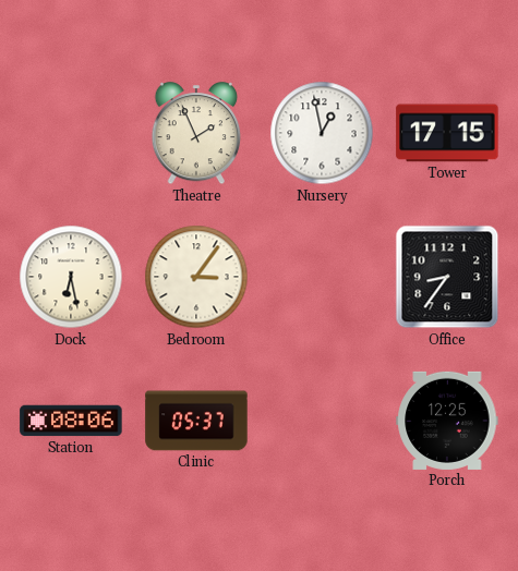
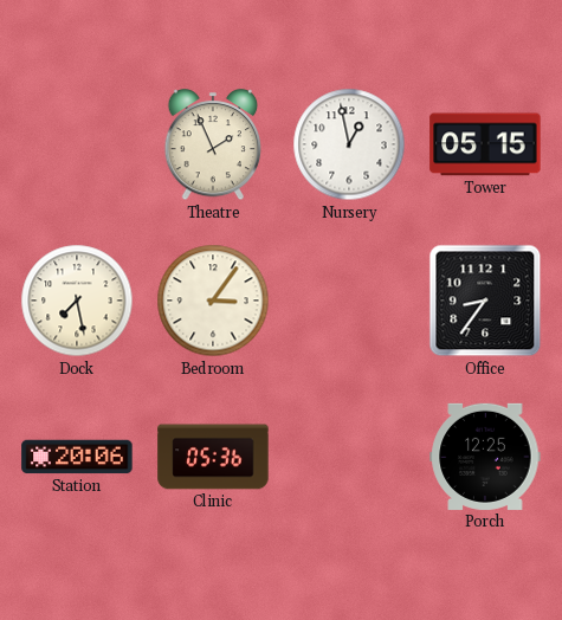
Tower: 17:15 -> 05:15
Dock: 6:28 -> 7:28
Station: 08:06 -> 20:06
Clinic: 05:37 -> 05:36
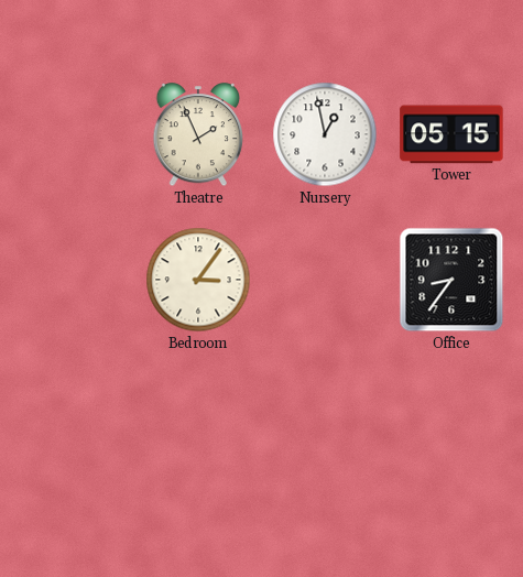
Dock: 7:28 -> none
Station: 20:06 -> none
Clinic: 05:36 -> none
Porch: 12:25 -> none
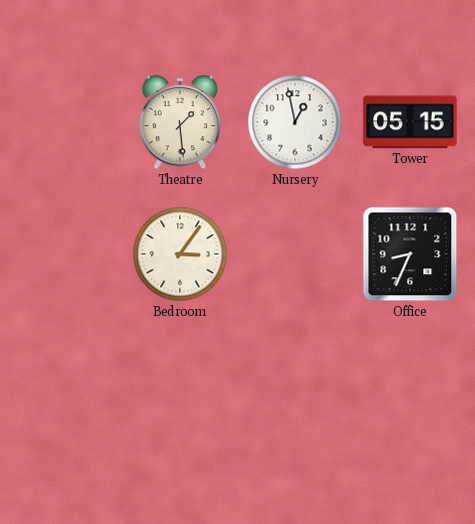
Theatre: 1:56 -> 1:29
Office: 8:36 -> 8:34
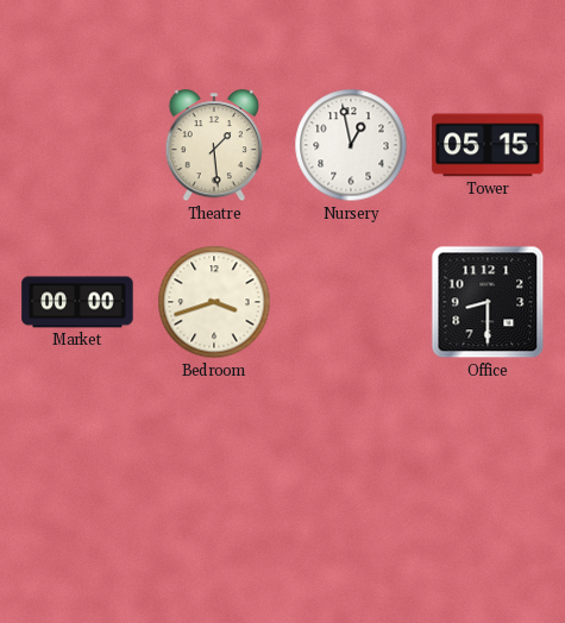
Market: none -> 00:00
Bedroom: 3:06 -> 3:42
Office: 8:34 -> 8:30
